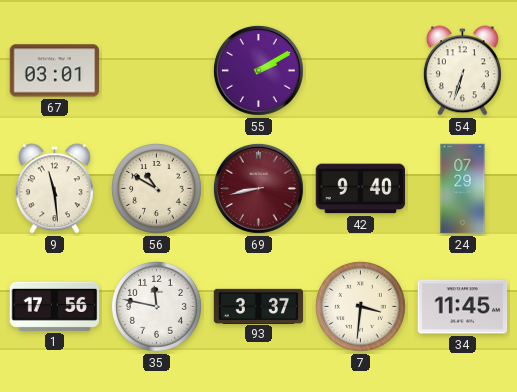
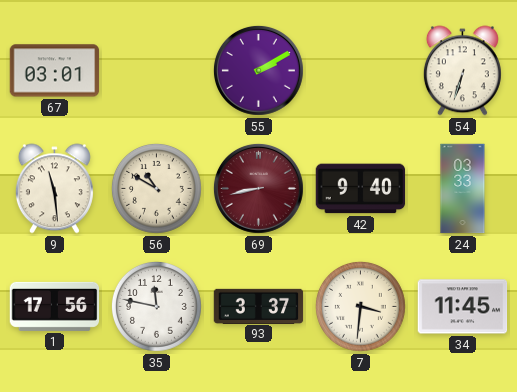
24: 07:29 -> 03:33
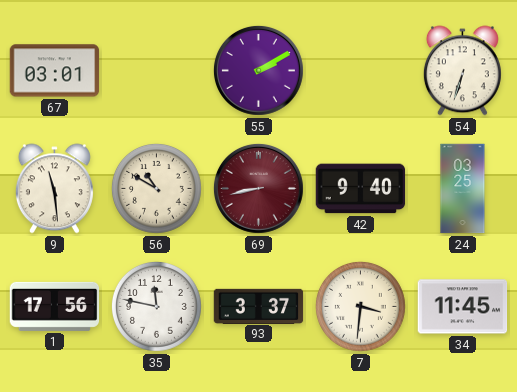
24: 03:33 -> 03:25
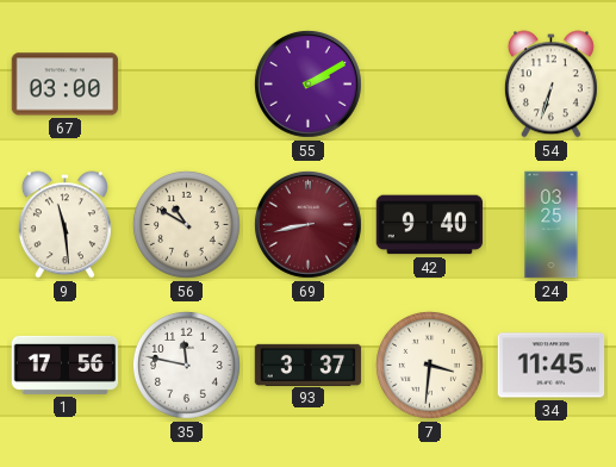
67: 03:01 -> 03:00
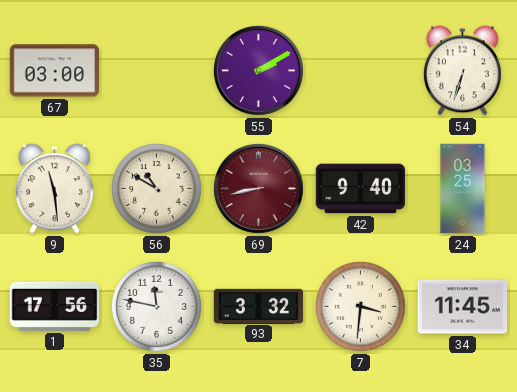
93: 3:37 -> 3:32
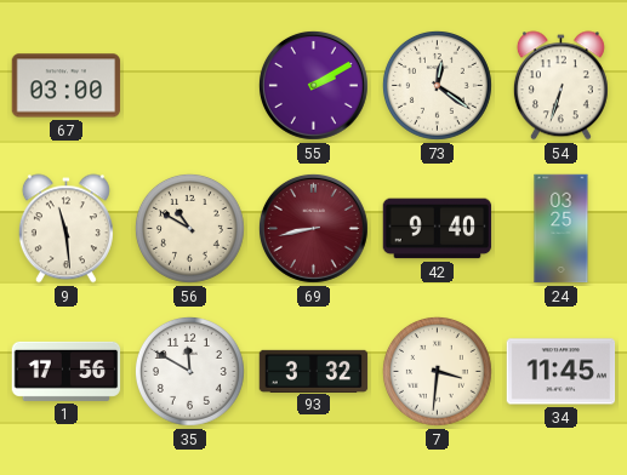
73: none -> 12:21
35: 11:47 -> 11:50
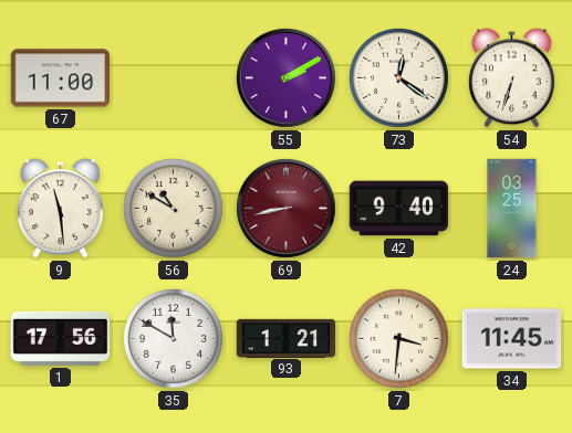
67: 03:00 -> 11:00
93: 3:32 -> 1:21
